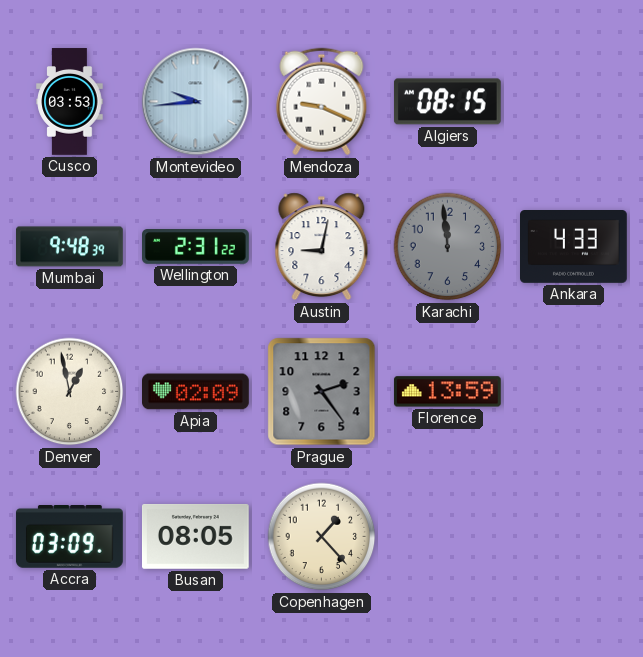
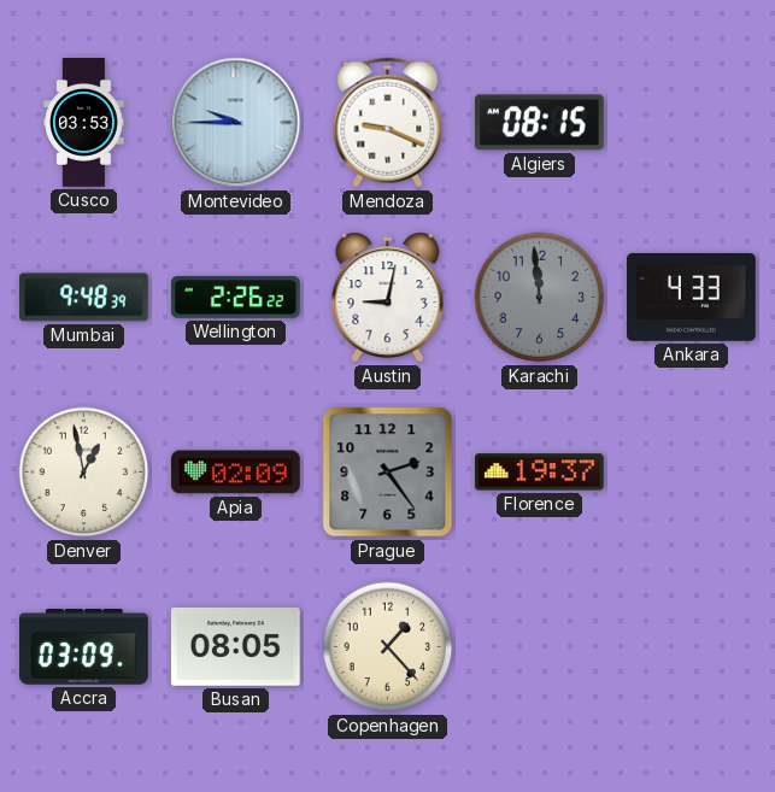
Montevideo: 9:44 -> 9:45
Wellington: 2:31 -> 2:26
Florence: 13:59 -> 19:37
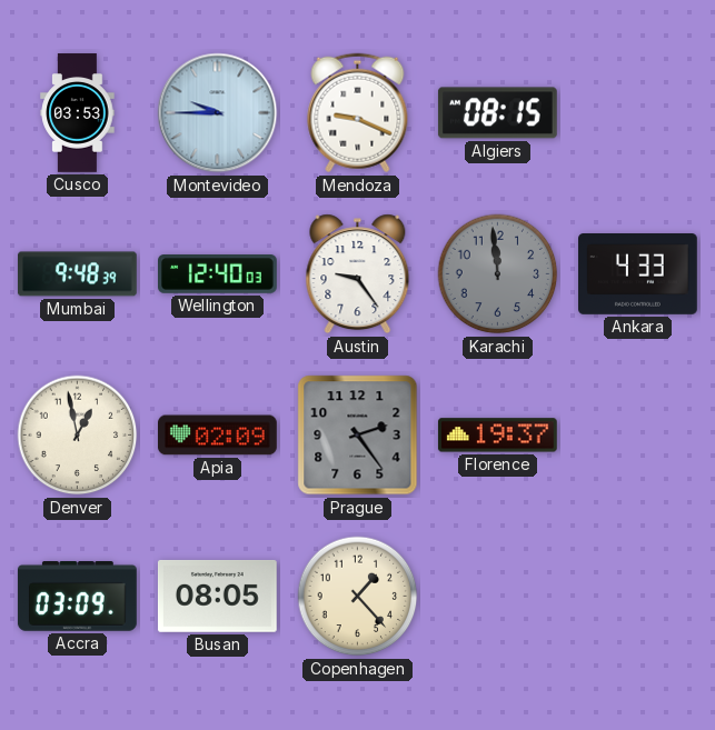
Wellington: 2:26 -> 12:40
Austin: 9:02 -> 9:24
